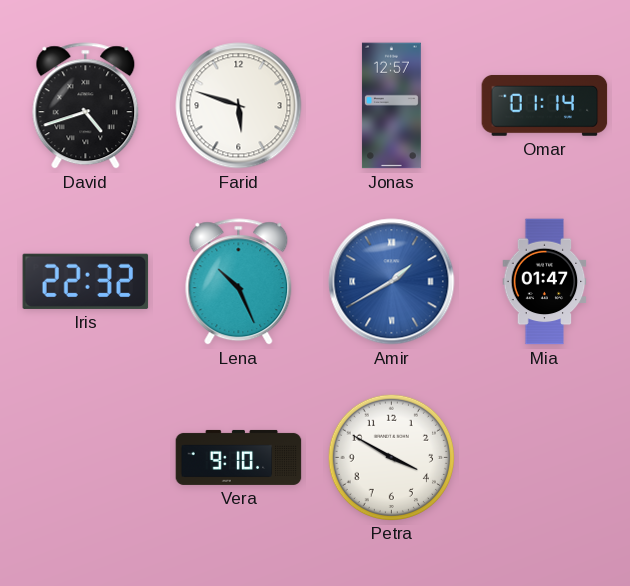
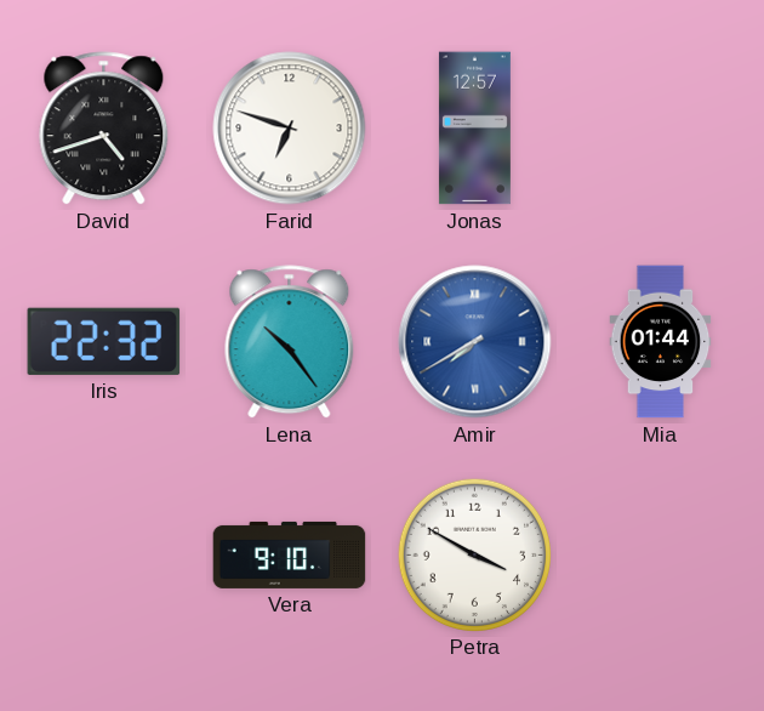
Farid: 5:48 -> 6:48
Omar: 01:14 -> none
Lena: 10:26 -> 10:24
Amir: 1:40 -> 7:40
Mia: 01:47 -> 01:44
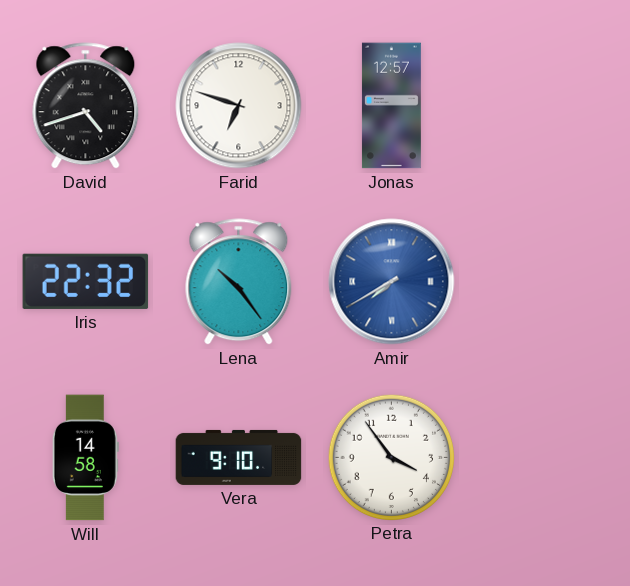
Mia: 01:44 -> none
Will: none -> 14:58
Petra: 3:50 -> 3:54
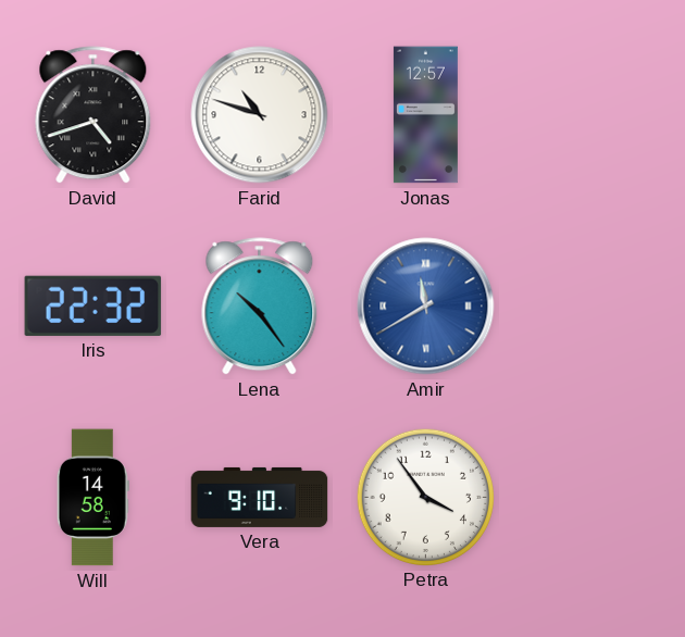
Farid: 6:48 -> 10:48
Amir: 7:40 -> 11:40
